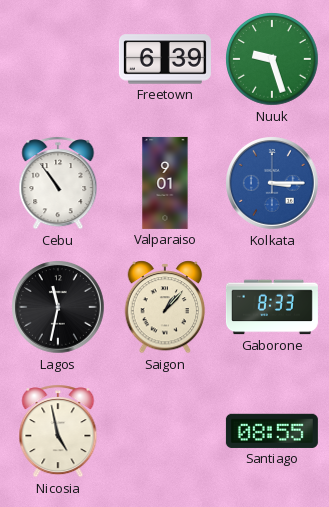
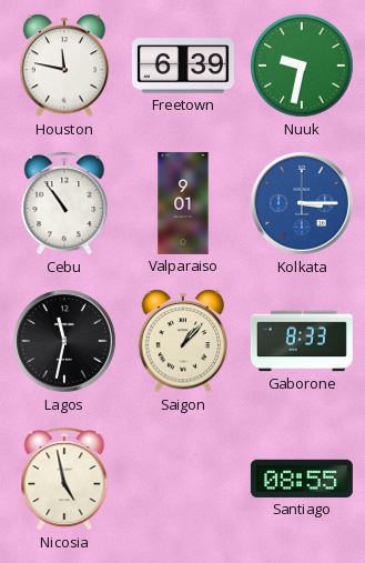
Houston: none -> 11:47
Nuuk: 9:27 -> 9:32
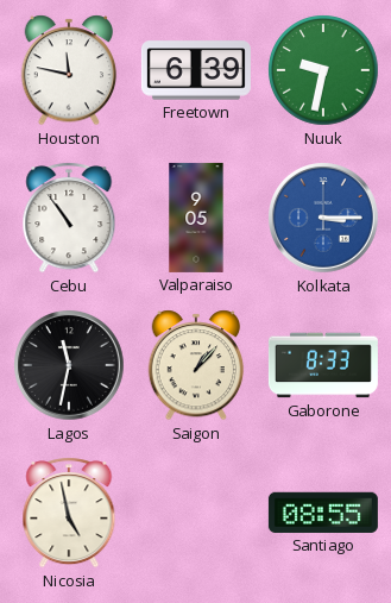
Valparaiso: 9:01 -> 9:05
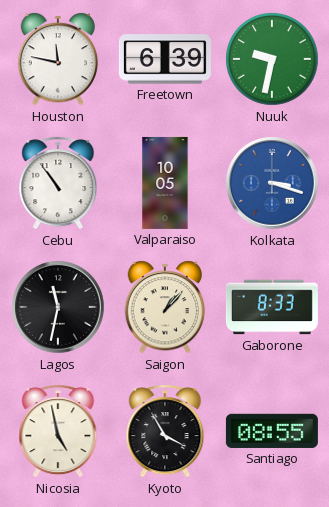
Valparaiso: 9:05 -> 10:05
Kolkata: 3:15 -> 3:18
Kyoto: none -> 3:55
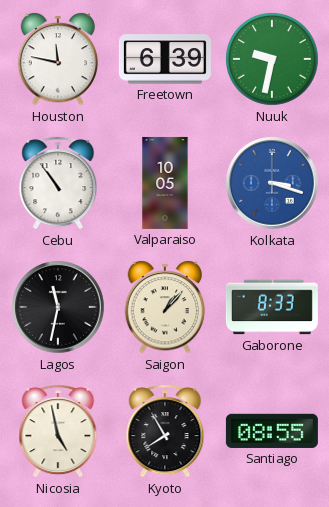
Kyoto: 3:55 -> 7:55
